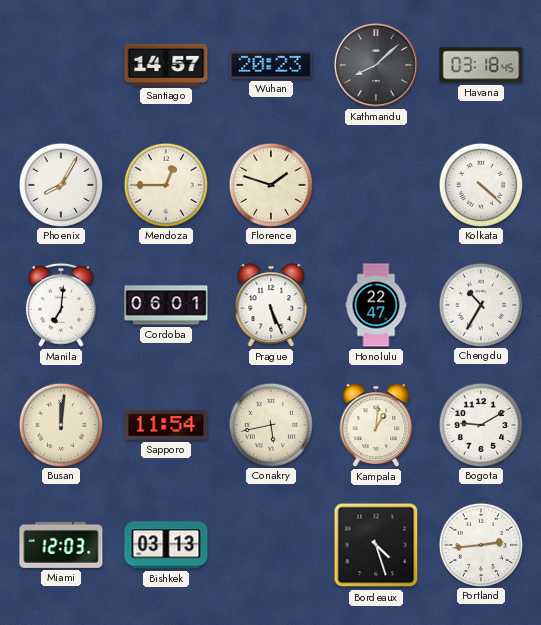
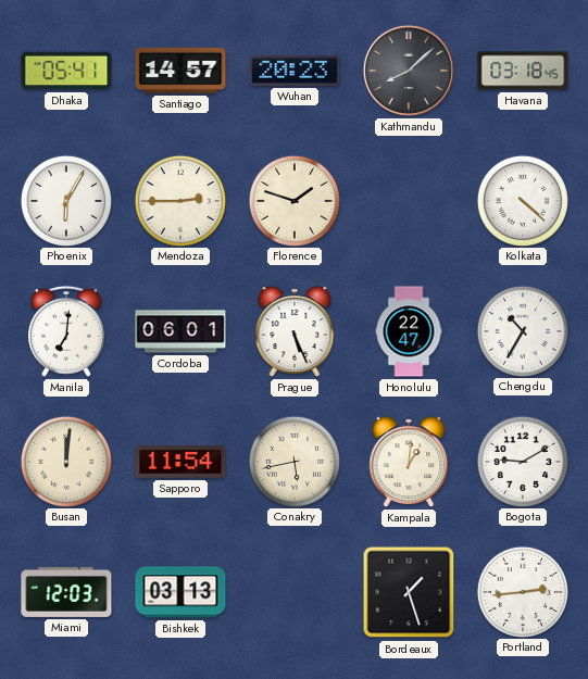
Dhaka: none -> 05:41
Phoenix: 8:05 -> 6:05
Mendoza: 12:45 -> 2:45
Bordeaux: 4:27 -> 1:27
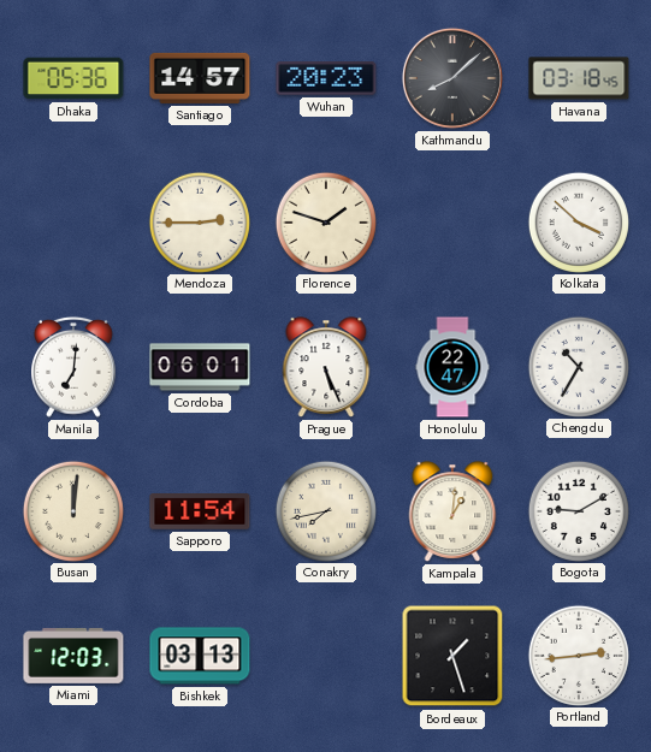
Dhaka: 05:41 -> 05:36
Phoenix: 6:05 -> none
Kolkata: 4:22 -> 3:52
Conakry: 5:43 -> 7:43
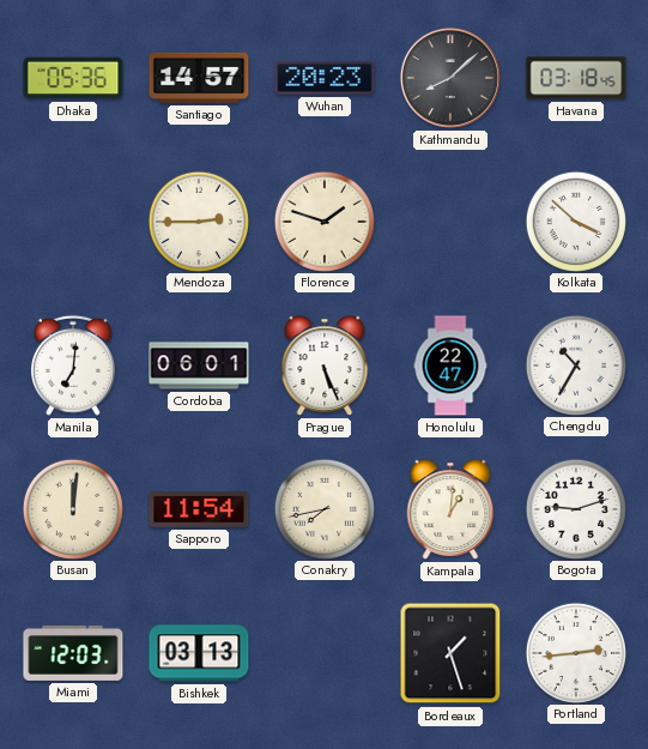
Bogota: 9:10 -> 9:12
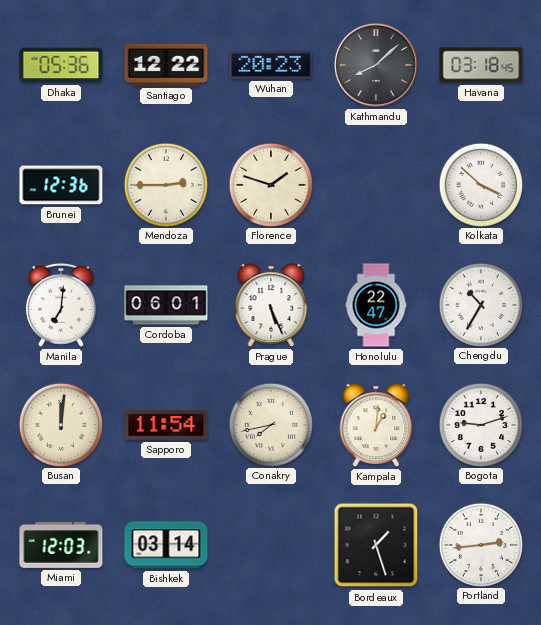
Santiago: 14:57 -> 12:22
Brunei: none -> 12:36
Bishkek: 03:13 -> 03:14
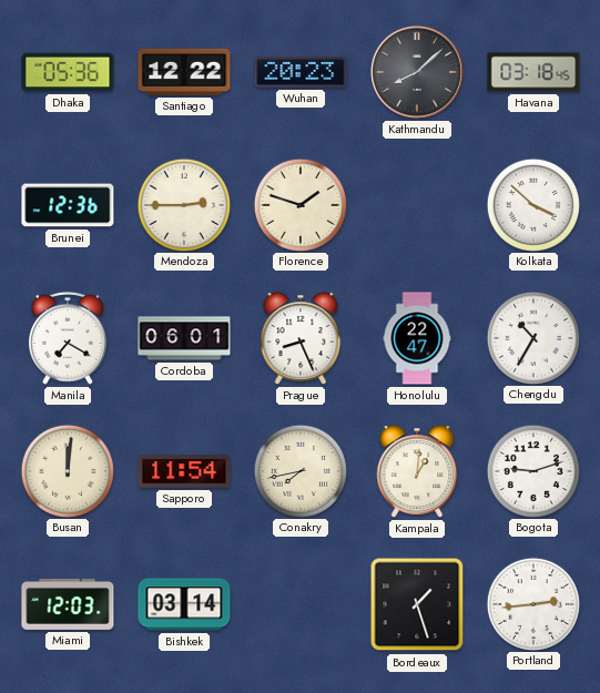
Manila: 7:01 -> 7:20
Prague: 5:26 -> 8:26
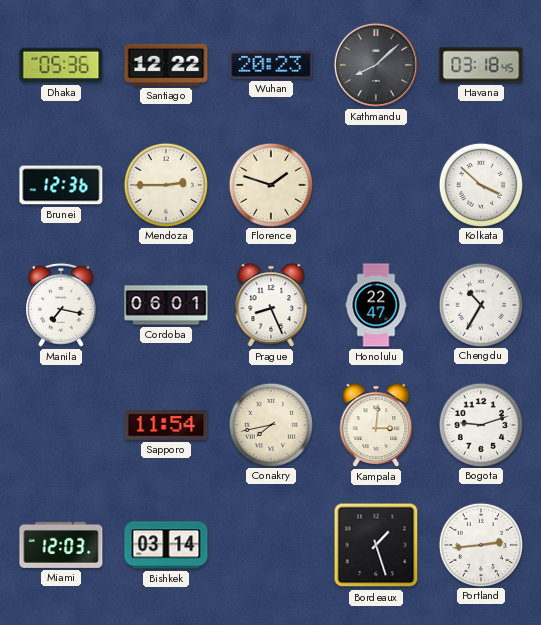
Manila: 7:20 -> 7:17
Busan: 12:01 -> none
Kampala: 1:01 -> 3:01
